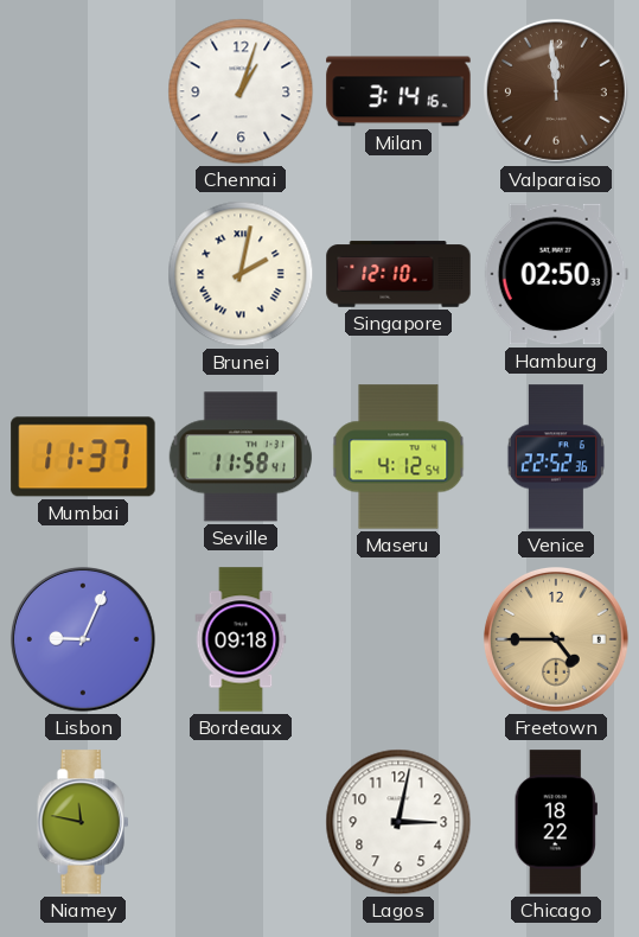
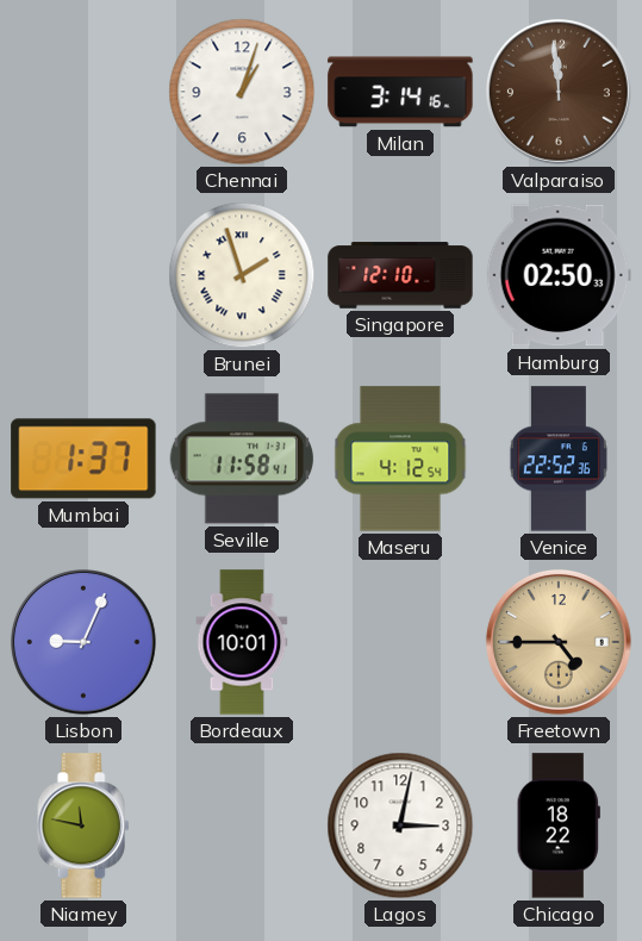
Brunei: 2:02 -> 1:57
Mumbai: 11:37 -> 1:37
Bordeaux: 09:18 -> 10:01
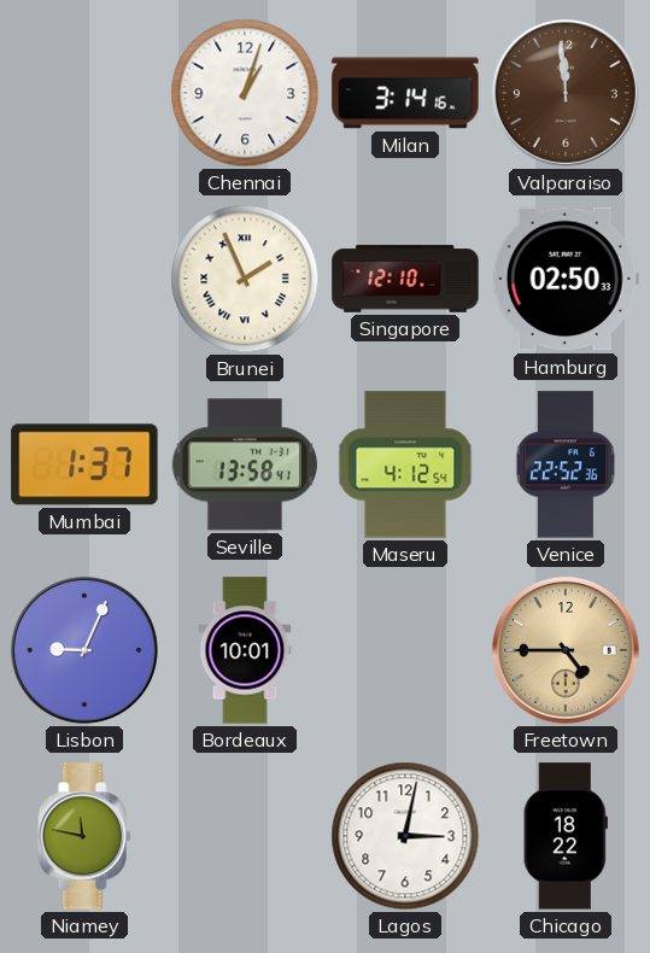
Brunei: 1:57 -> 1:56
Seville: 11:58 -> 13:58
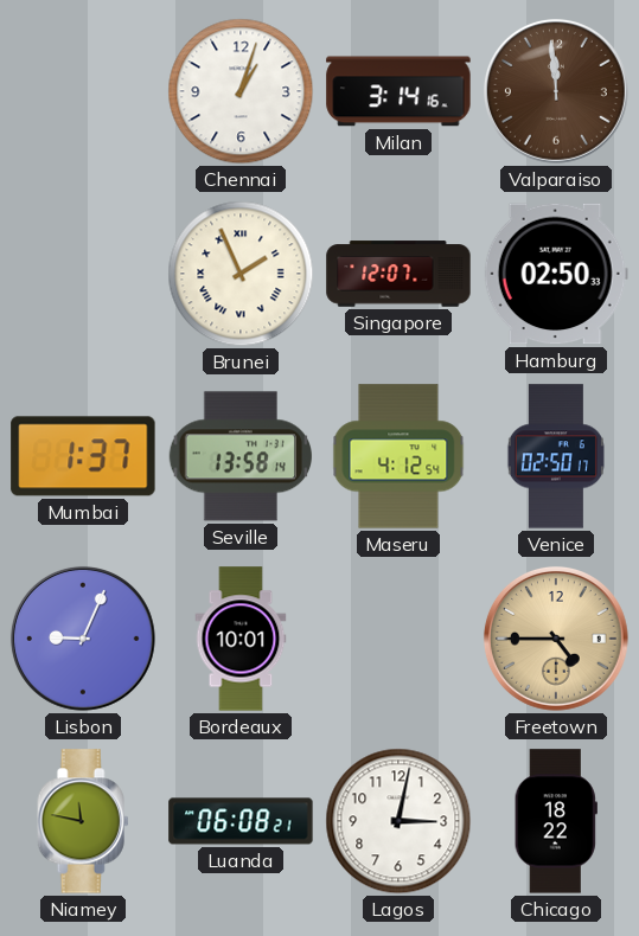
Singapore: 12:10 -> 12:07
Seville: 13:58:41 -> 13:58:14
Venice: 22:52 -> 02:50
Luanda: none -> 06:08
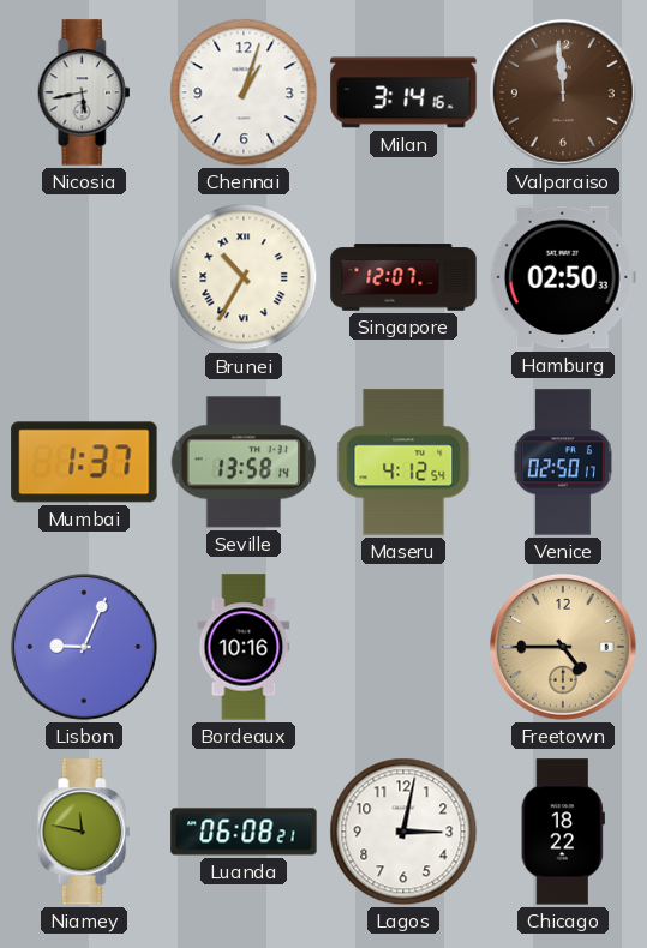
Nicosia: none -> 5:43
Brunei: 1:56 -> 10:35
Bordeaux: 10:01 -> 10:16
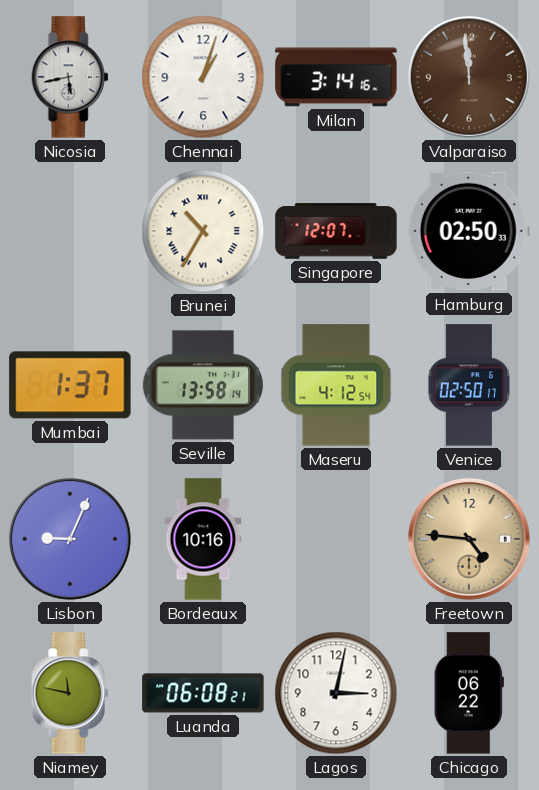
Freetown: 4:45 -> 4:46
Chicago: 18:22 -> 06:22
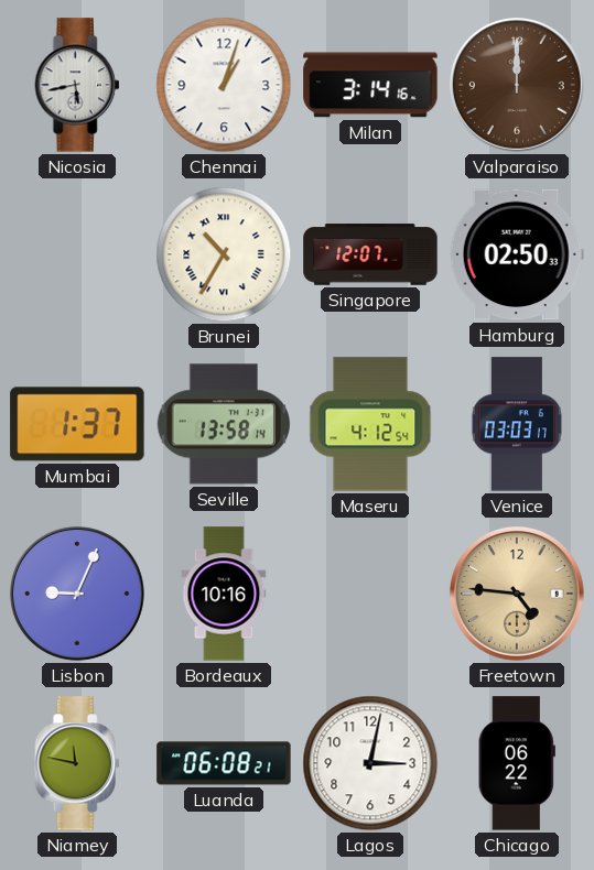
Valparaiso: 11:59 -> 12:00
Venice: 02:50 -> 03:03
